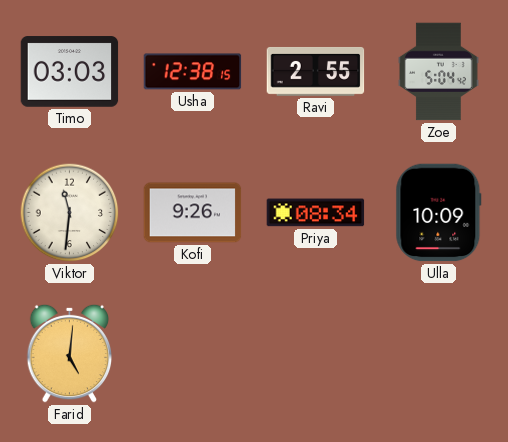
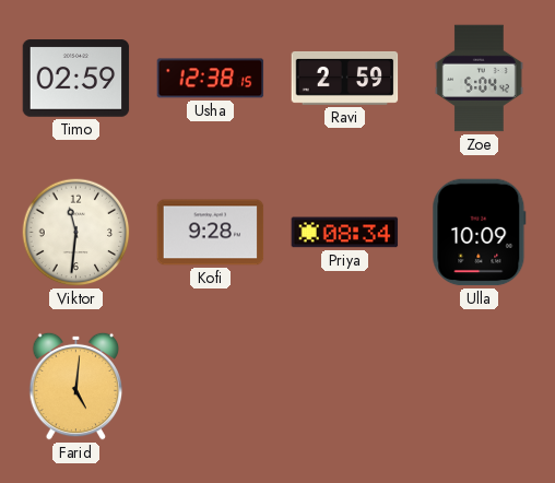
Timo: 03:03 -> 02:59
Ravi: 2:55 -> 2:59
Kofi: 9:26 -> 9:28
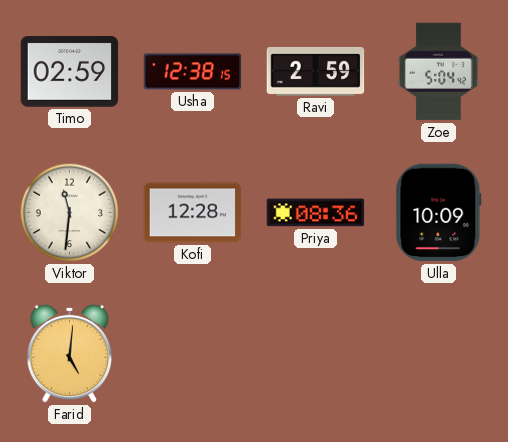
Kofi: 9:28 -> 12:28
Priya: 08:34 -> 08:36
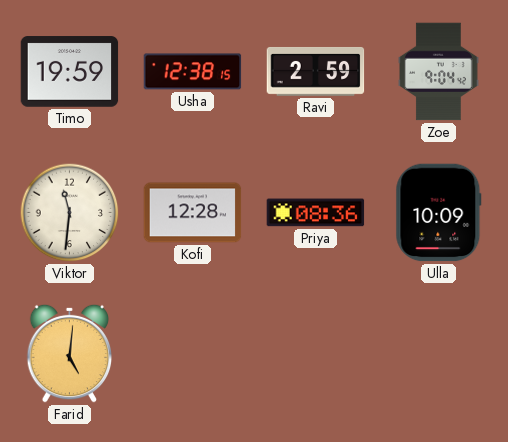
Timo: 02:59 -> 19:59
Zoe: 5:04 -> 9:04
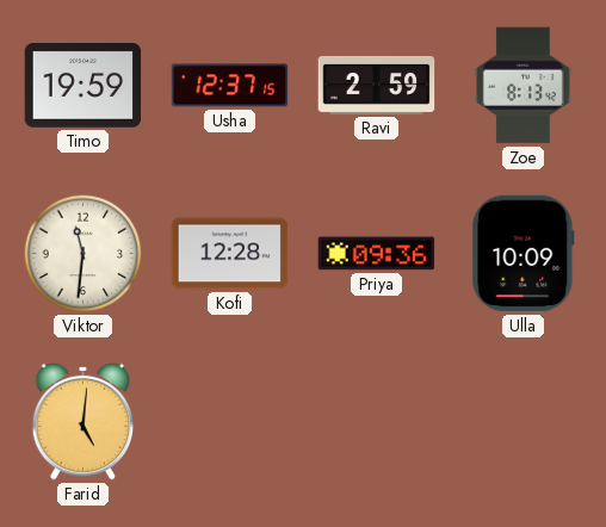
Usha: 12:38 -> 12:37
Zoe: 9:04 -> 8:13
Priya: 08:36 -> 09:36
